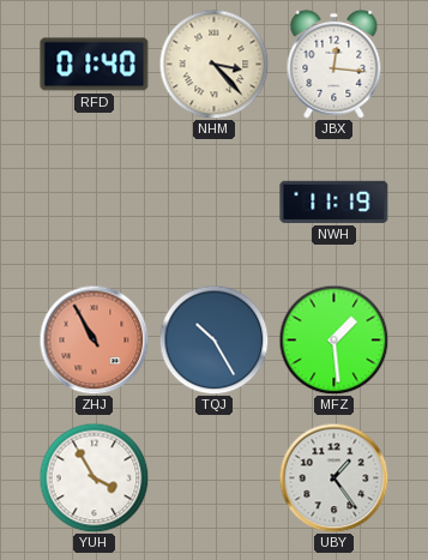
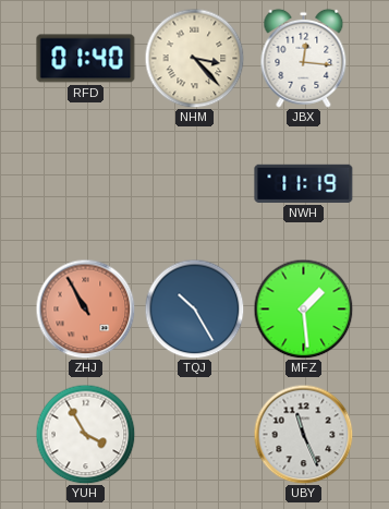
UBY: 1:24 -> 11:26
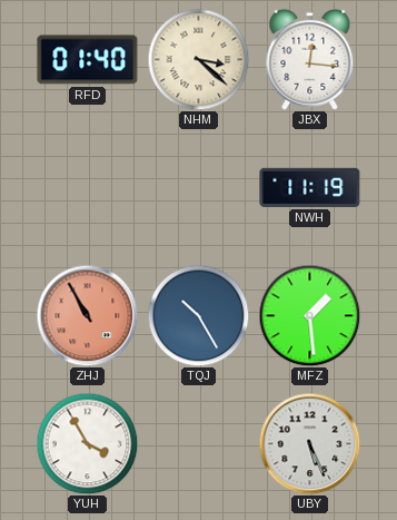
NHM: 3:23 -> 3:22
UBY: 11:26 -> 5:26
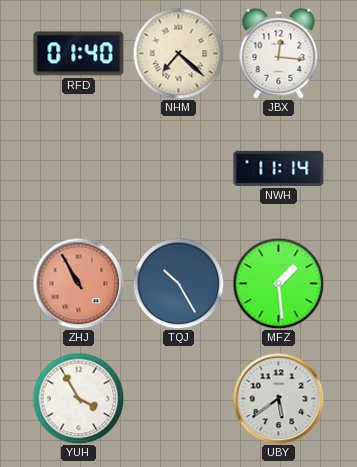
NHM: 3:22 -> 7:22
NWH: 11:19 -> 11:14
UBY: 5:26 -> 5:39
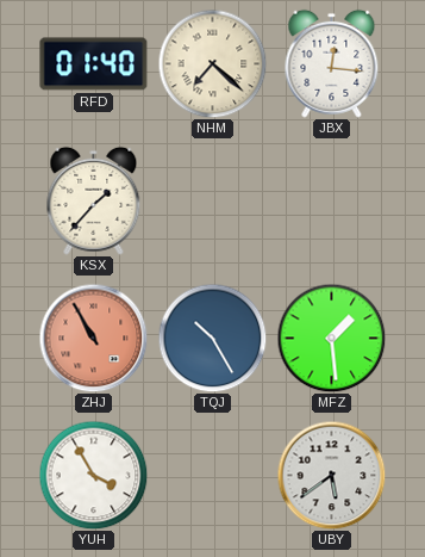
KSX: none -> 1:37
NWH: 11:14 -> none
